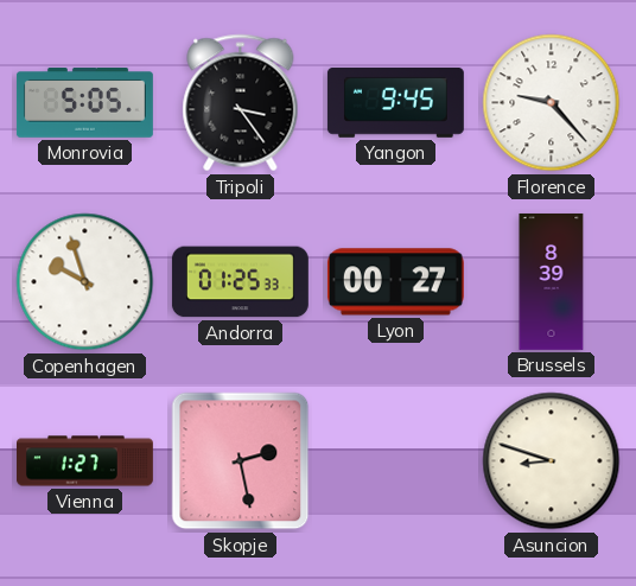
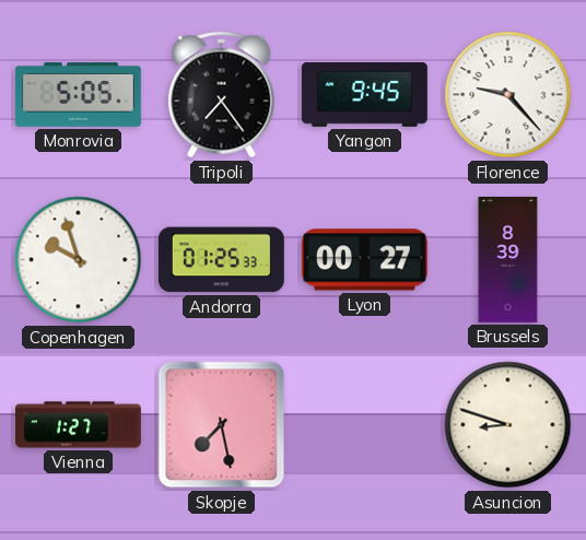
Tripoli: 3:24 -> 7:24
Skopje: 2:28 -> 7:28
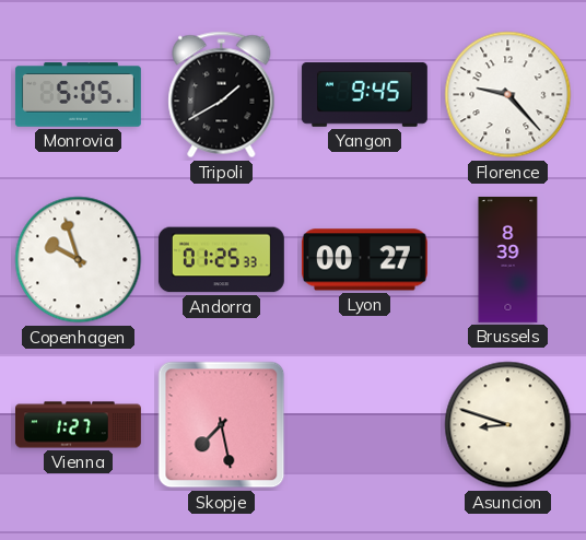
Tripoli: 7:24 -> 1:40
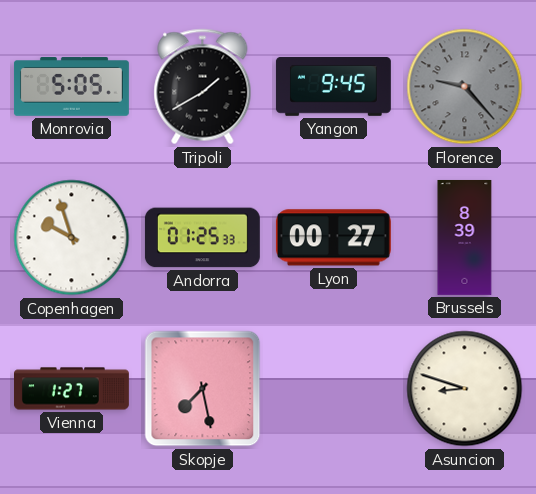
Florence dial: white -> grey
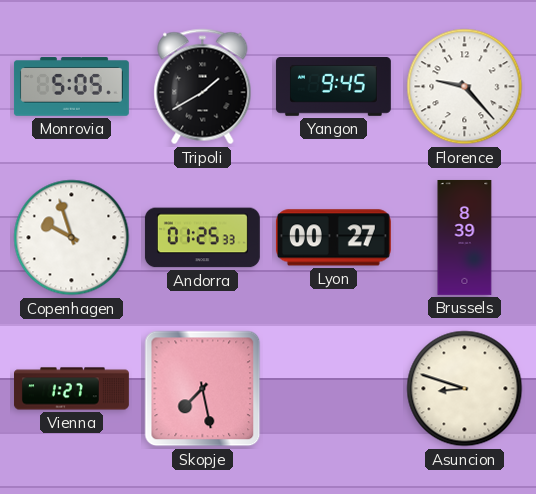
Florence dial: grey -> white
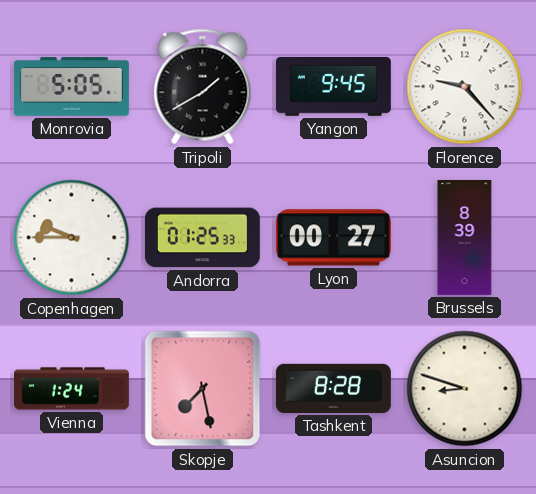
Copenhagen: 9:57 -> 9:45
Vienna: 1:27 -> 1:24
Tashkent: none -> 8:28
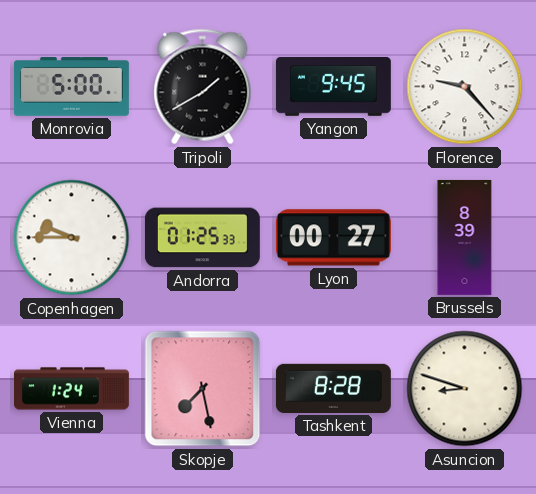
Monrovia: 5:05 -> 5:00
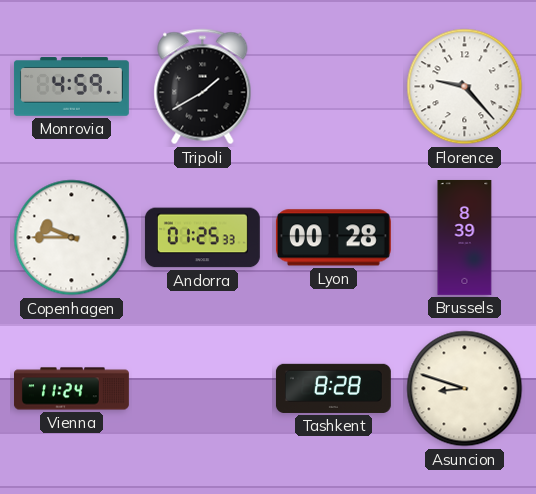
Monrovia: 5:00 -> 4:59
Yangon: 9:45 -> none
Lyon: 00:27 -> 00:28
Vienna: 1:24 -> 11:24
Skopje: 7:28 -> none
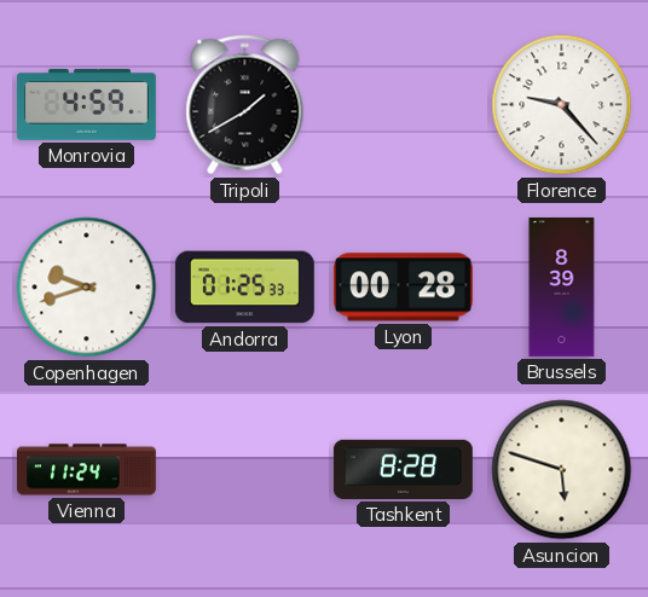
Copenhagen: 9:45 -> 9:42
Asuncion: 8:48 -> 5:48
